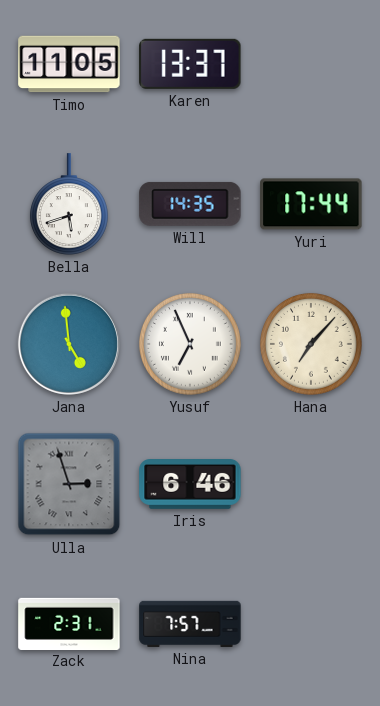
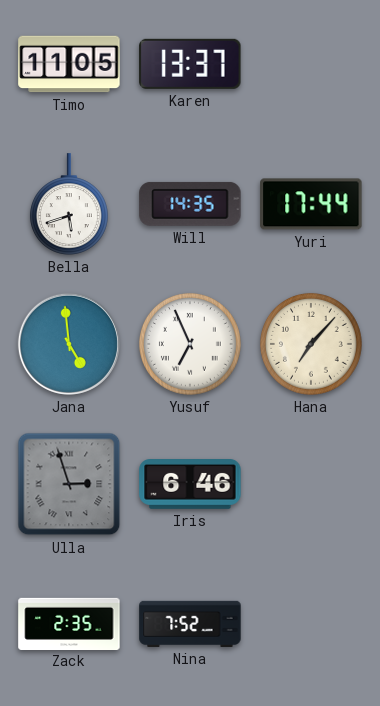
Zack: 2:31 -> 2:35
Nina: 7:57 -> 7:52
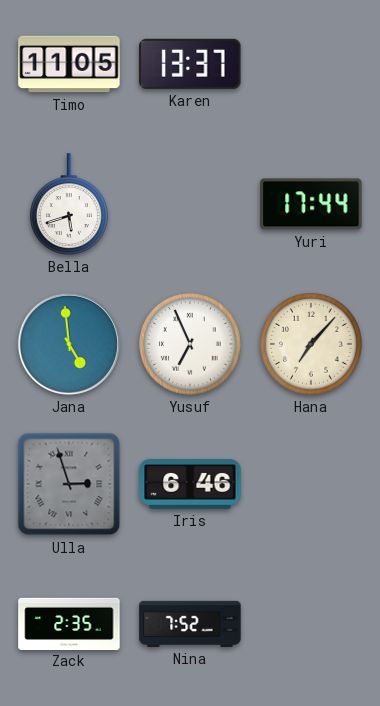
Will: 14:35 -> none
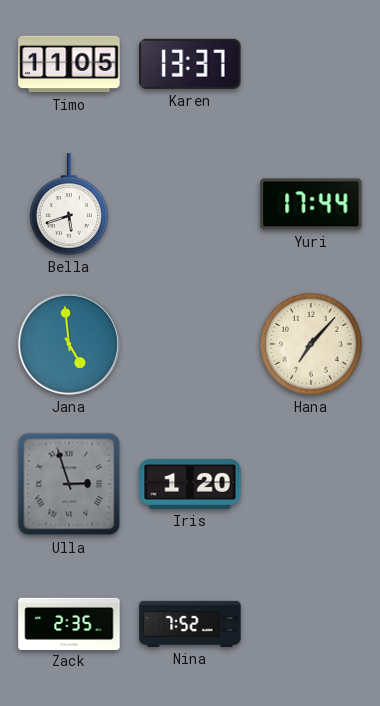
Yusuf: 6:56 -> none
Iris: 6:46 -> 1:20
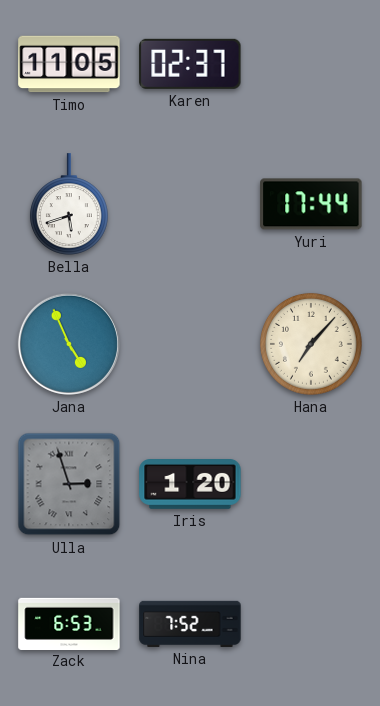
Karen: 13:37 -> 02:37
Jana: 4:59 -> 4:56
Zack: 2:35 -> 6:53
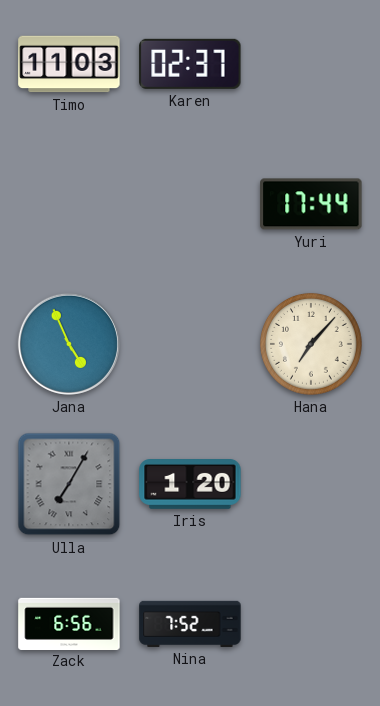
Timo: 11:05 -> 11:03
Bella: 5:42 -> none
Ulla: 2:57 -> 7:05
Zack: 6:53 -> 6:56
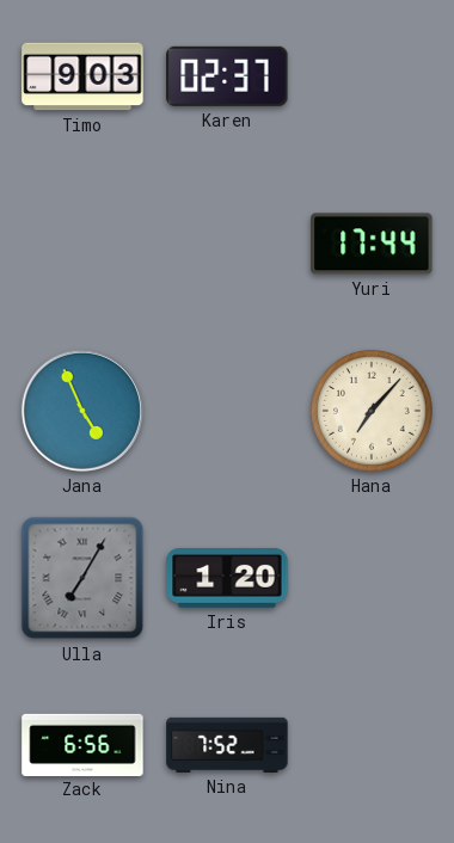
Timo: 11:03 -> 9:03
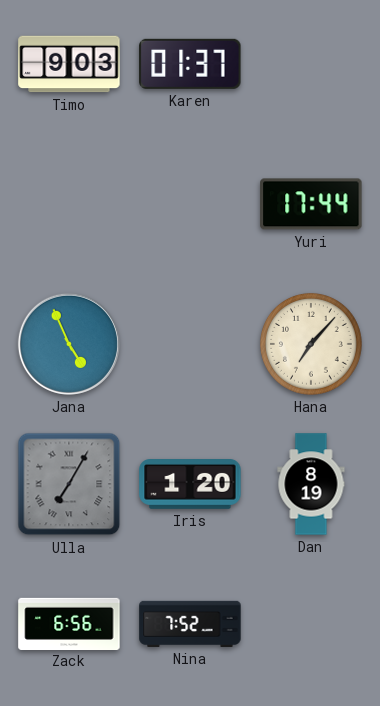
Karen: 02:37 -> 01:37
Dan: none -> 8:19
